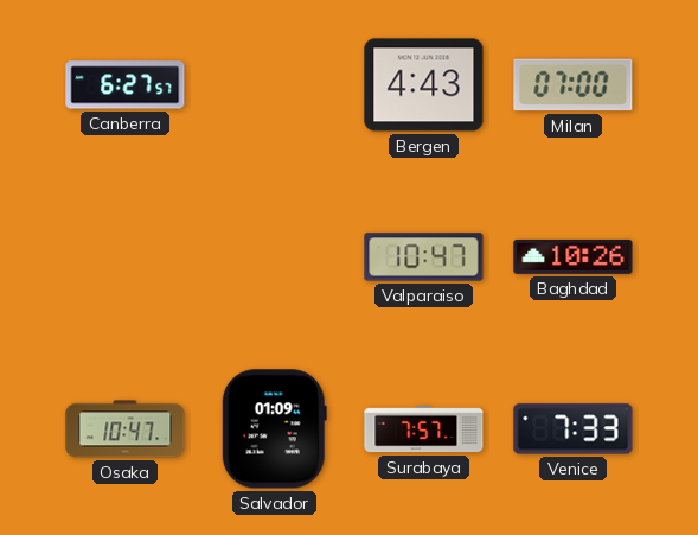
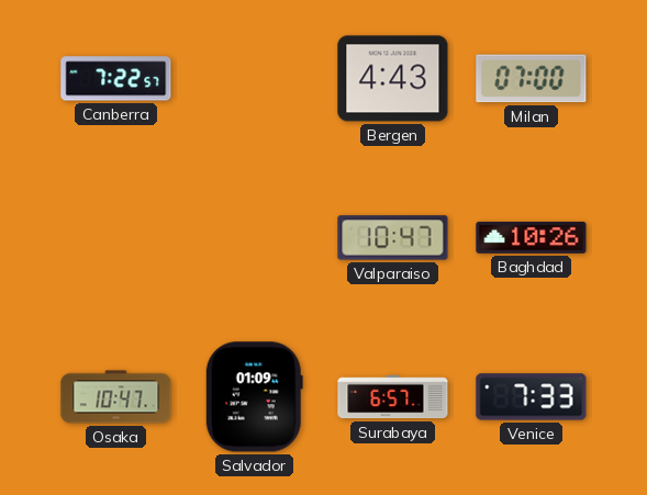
Canberra: 6:27 -> 7:22
Surabaya: 7:57 -> 6:57
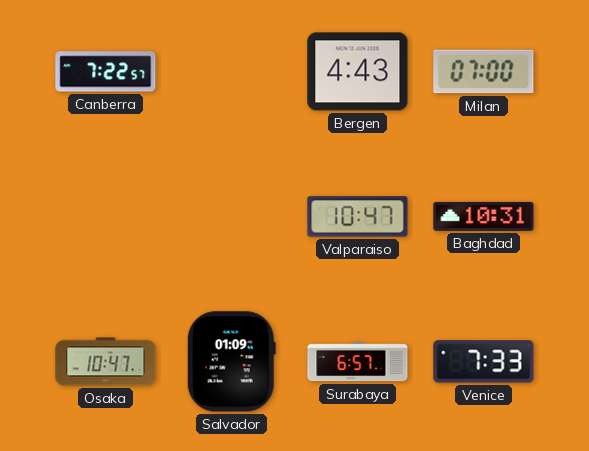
Baghdad: 10:26 -> 10:31
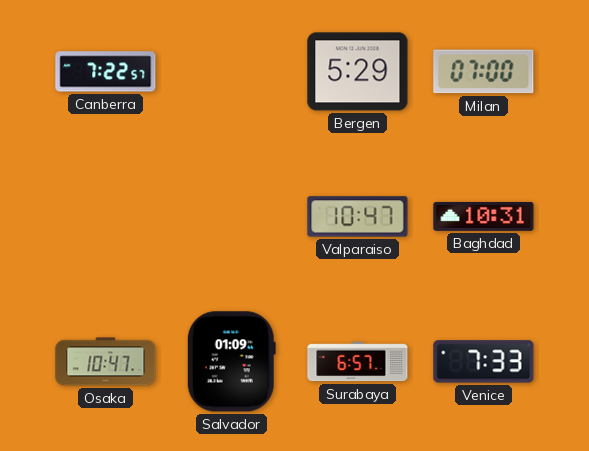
Bergen: 4:43 -> 5:29
